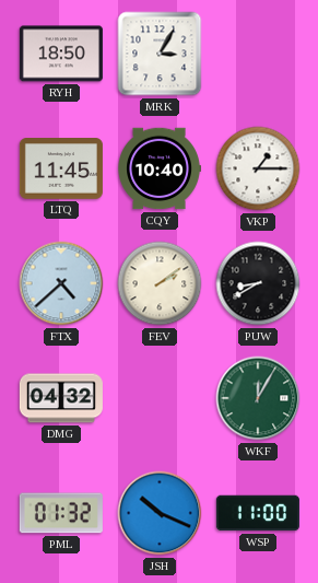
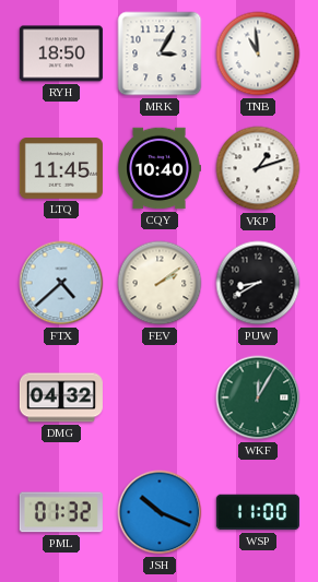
TNB: none -> 10:59
VKP: 1:15 -> 1:12
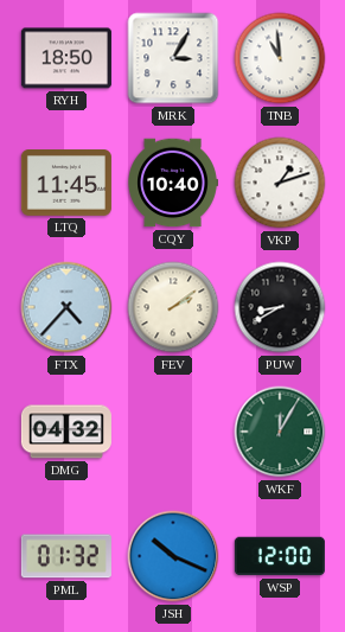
FTX: 4:38 -> 4:37
WSP: 11:00 -> 12:00
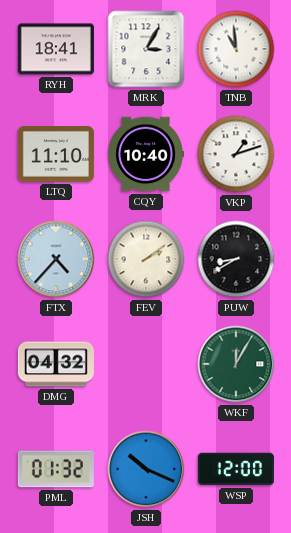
RYH: 18:50 -> 18:41
LTQ: 11:45 -> 11:10
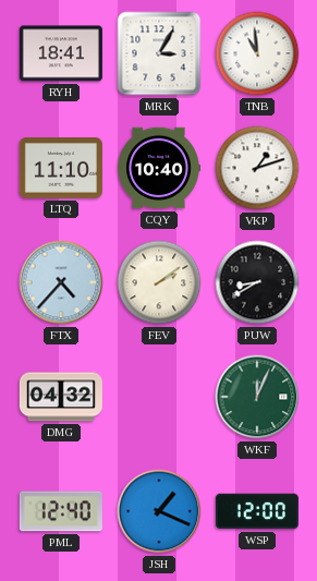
WKF: 12:05 -> 12:04
PML: 01:32 -> 12:40
JSH: 10:19 -> 1:19
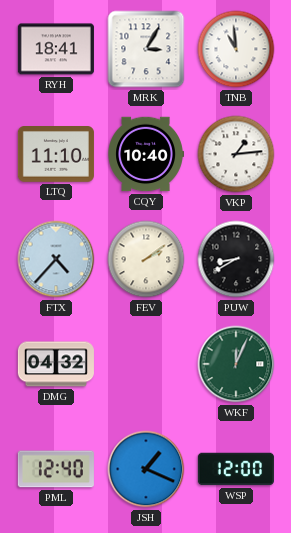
VKP: 1:12 -> 1:14
